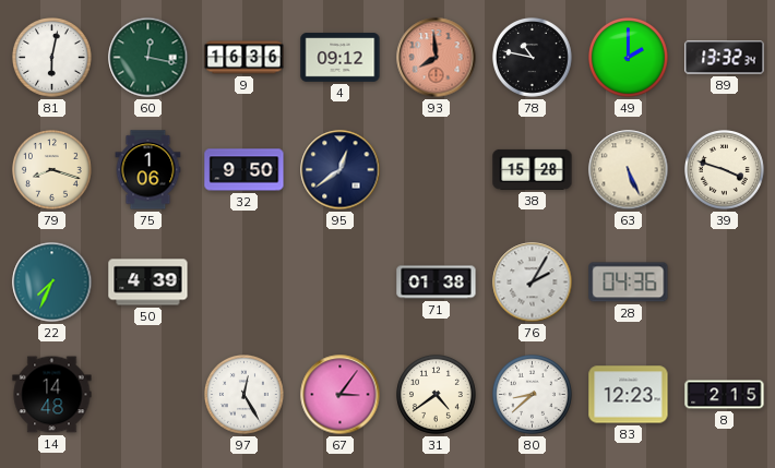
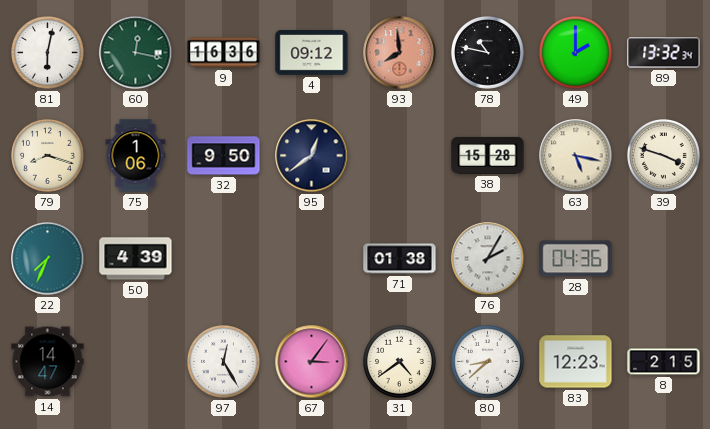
63: 5:26 -> 5:17
14: 14:48 -> 14:47
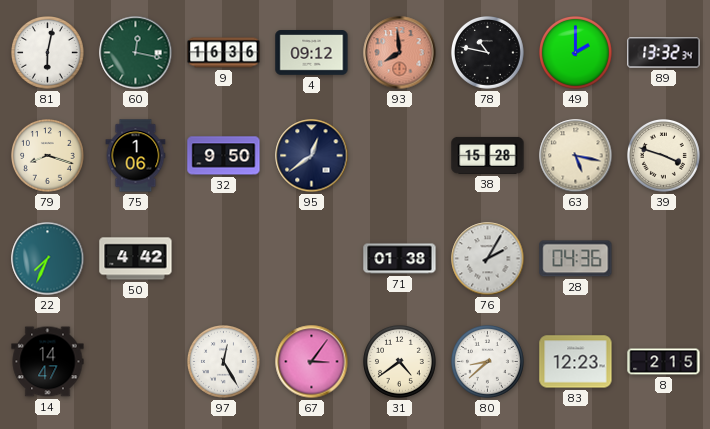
50: 4:39 -> 4:42
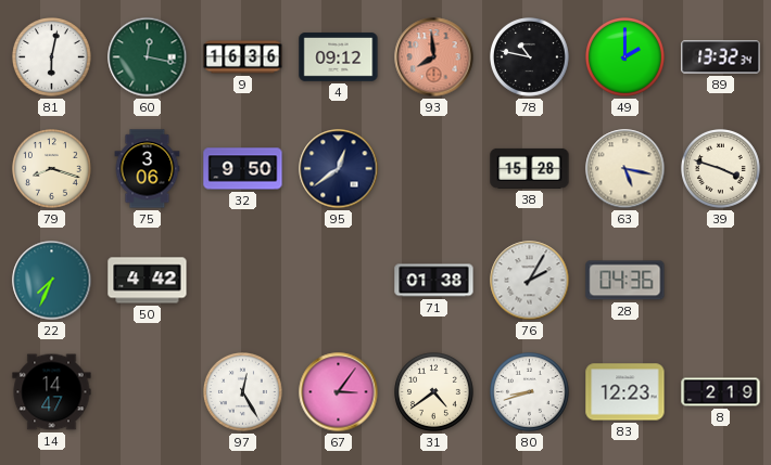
75: 1:06 -> 3:06
80: 8:38 -> 8:42
8: 2:15 -> 2:19
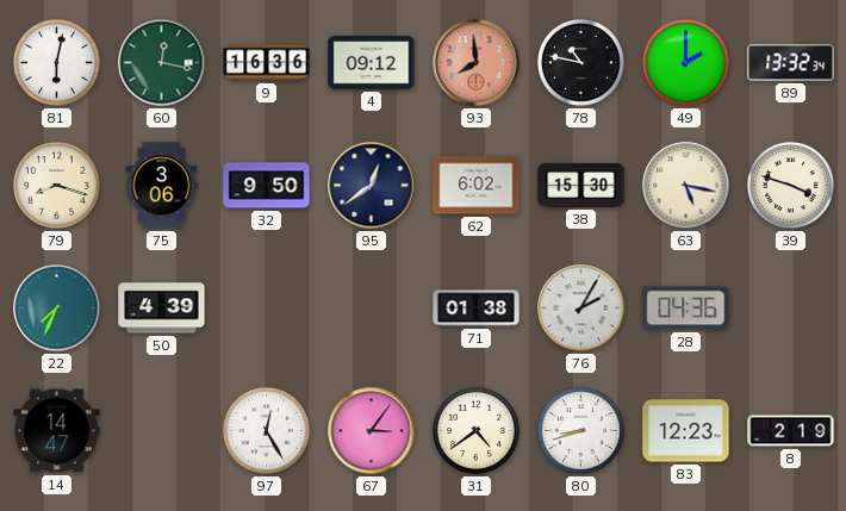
62: none -> 6:02
38: 15:28 -> 15:30
50: 4:42 -> 4:39
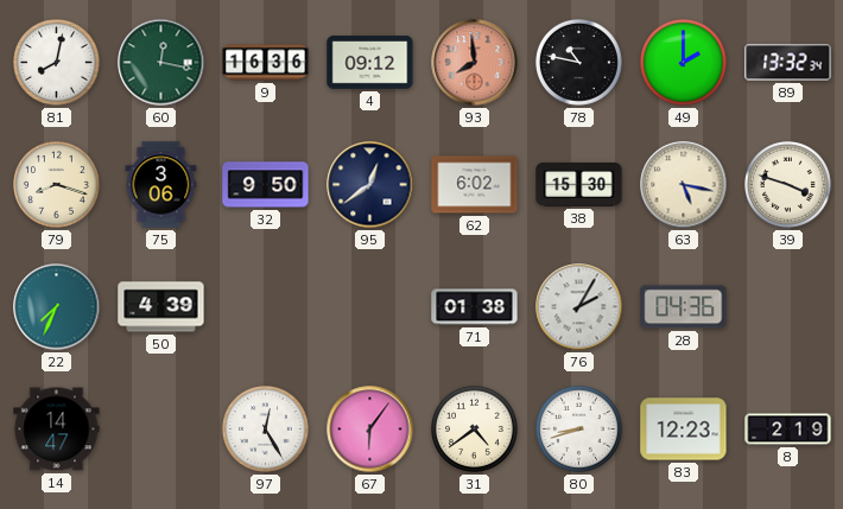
81: 6:02 -> 8:02
67: 3:06 -> 6:06
